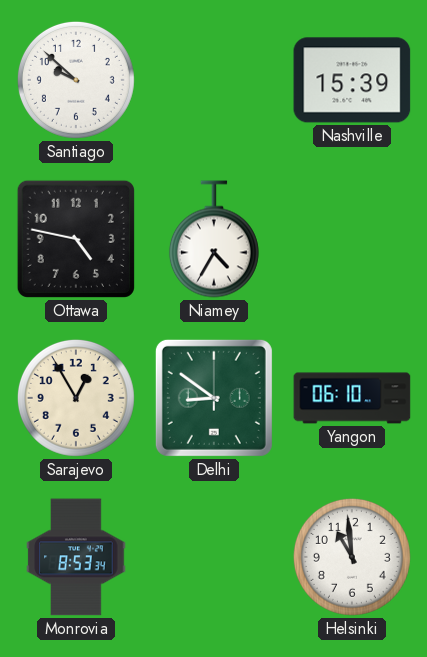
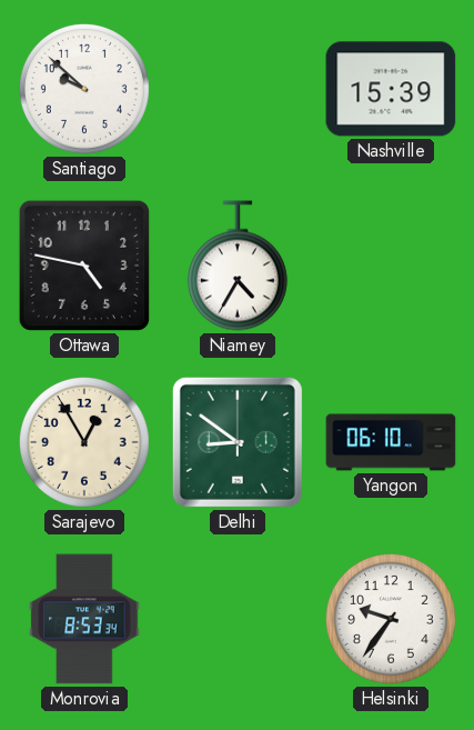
Helsinki: 10:59 -> 9:36
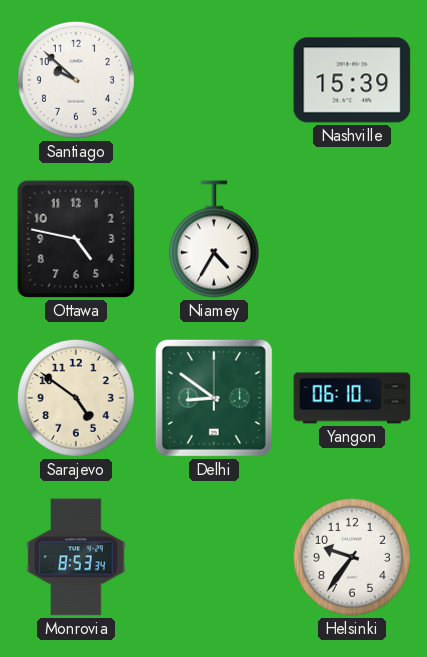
Sarajevo: 12:55 -> 4:51
